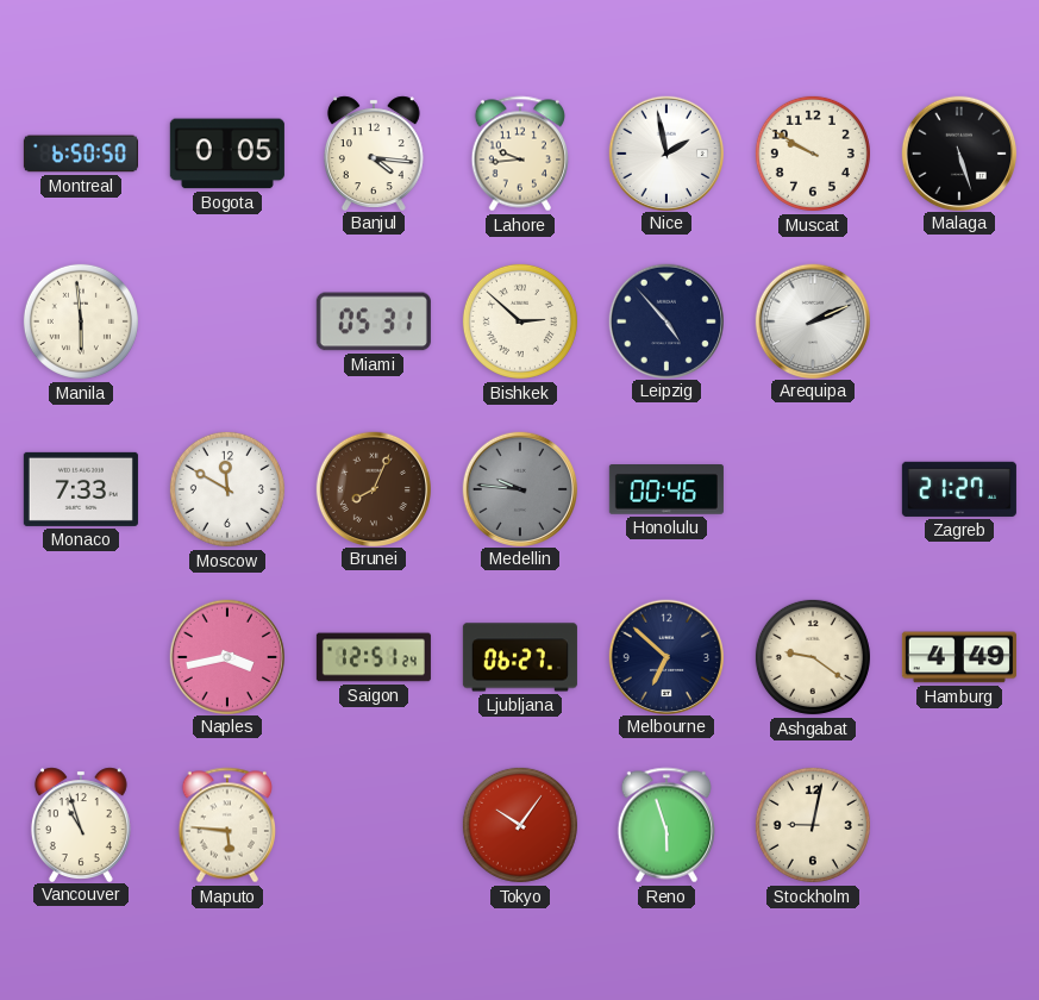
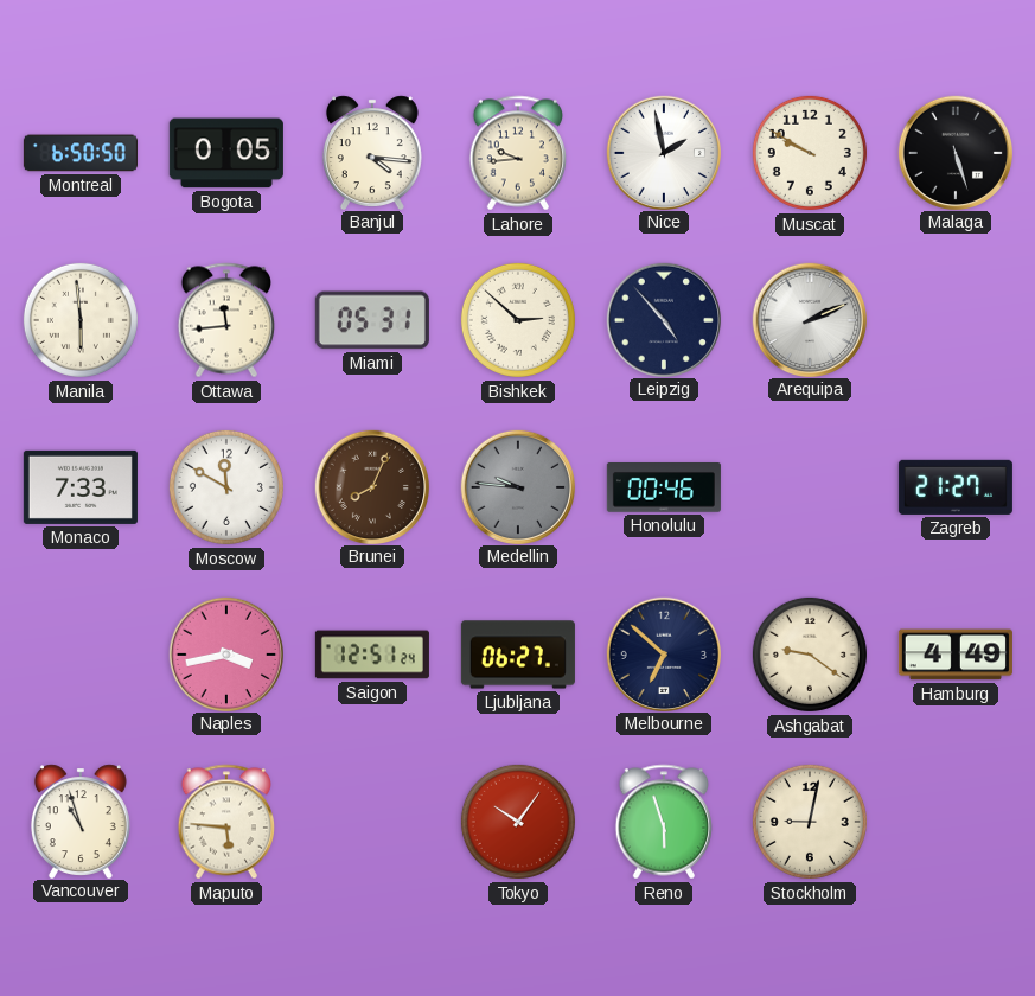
Ottawa: none -> 11:44
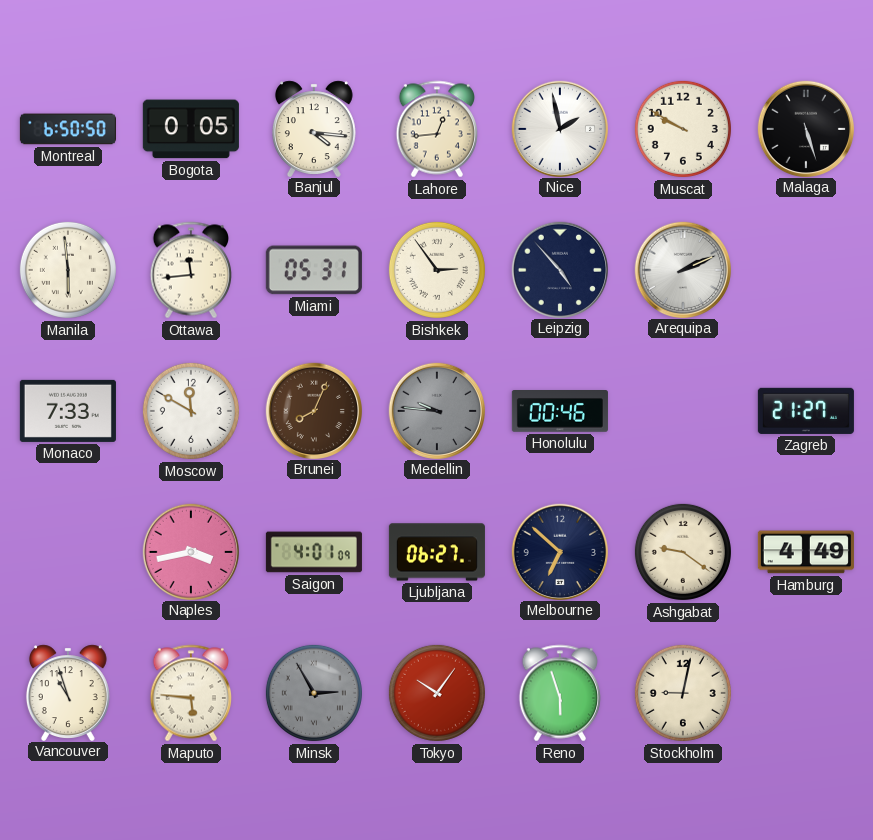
Lahore: 9:44 -> 12:44
Bishkek: 2:52 -> 2:54
Saigon: 12:51 -> 4:01
Minsk: none -> 2:55
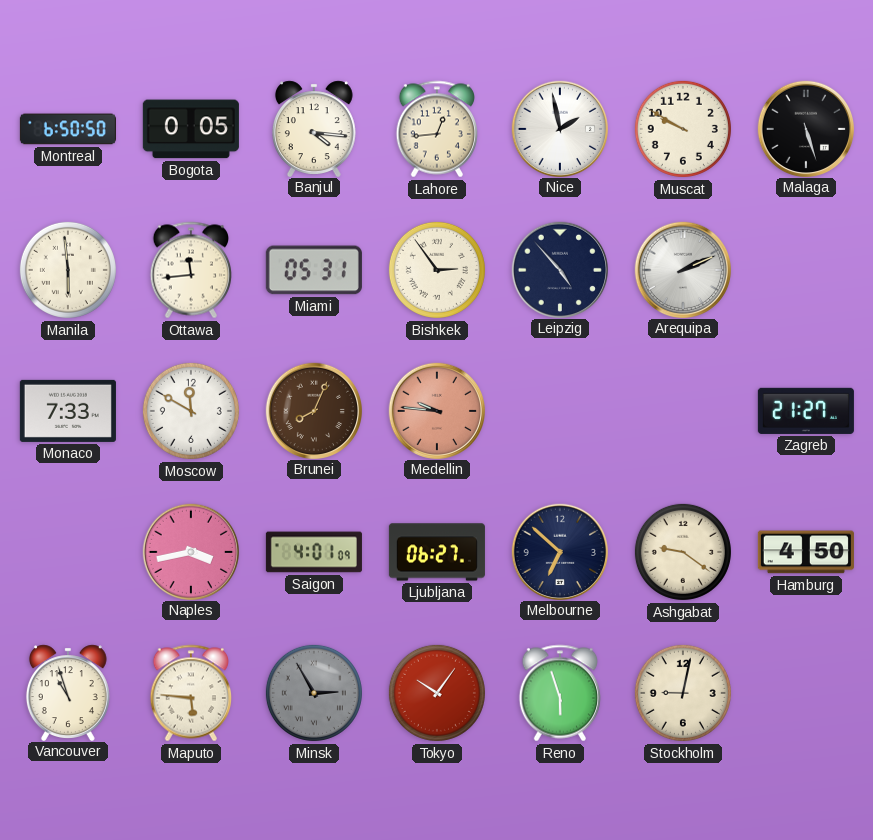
Medellin dial: grey -> salmon
Honolulu: 00:46 -> none
Hamburg: 4:49 -> 4:50
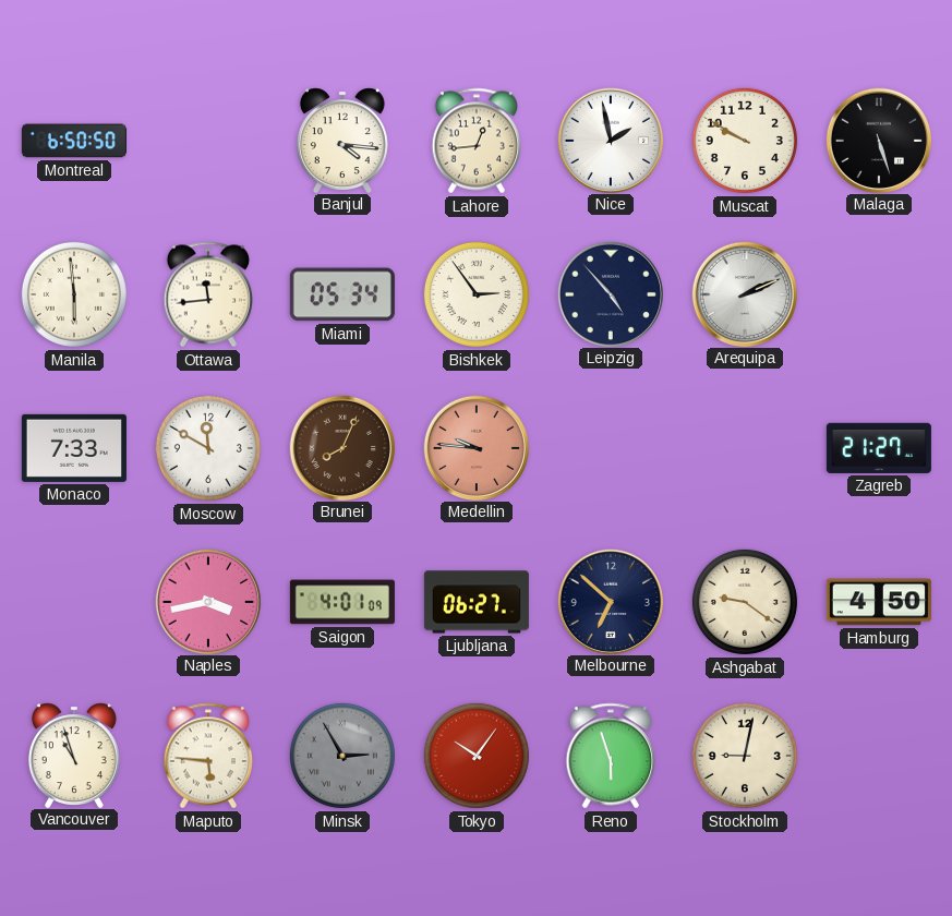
Bogota: 0:05 -> none
Miami: 05:31 -> 05:34
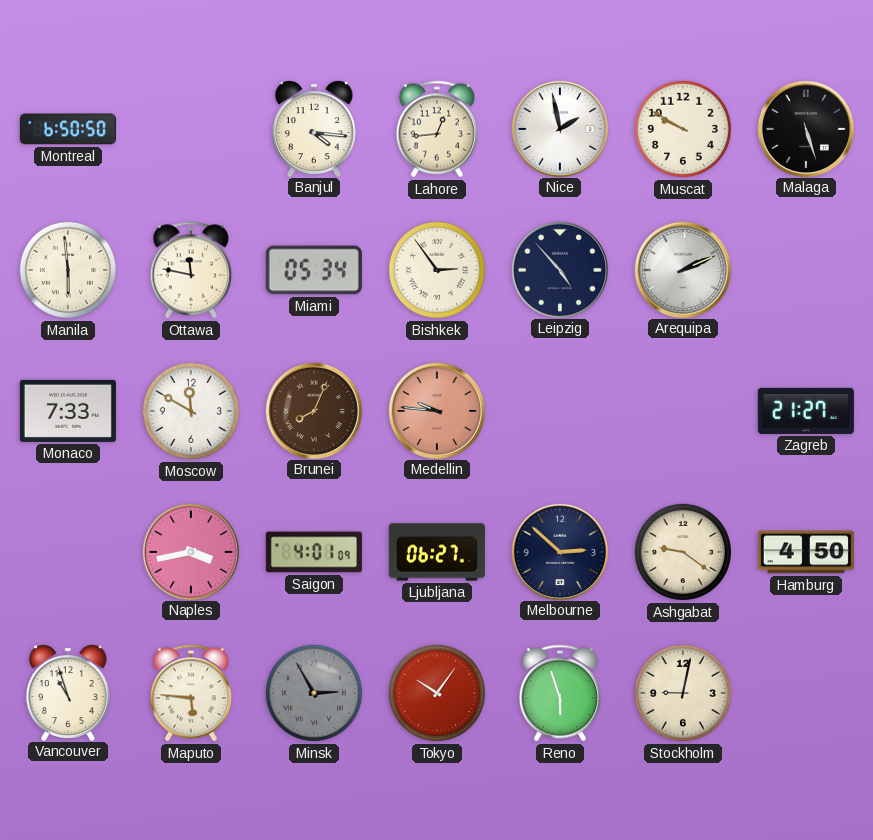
Ottawa: 11:44 -> 11:47
Melbourne: 6:52 -> 2:52
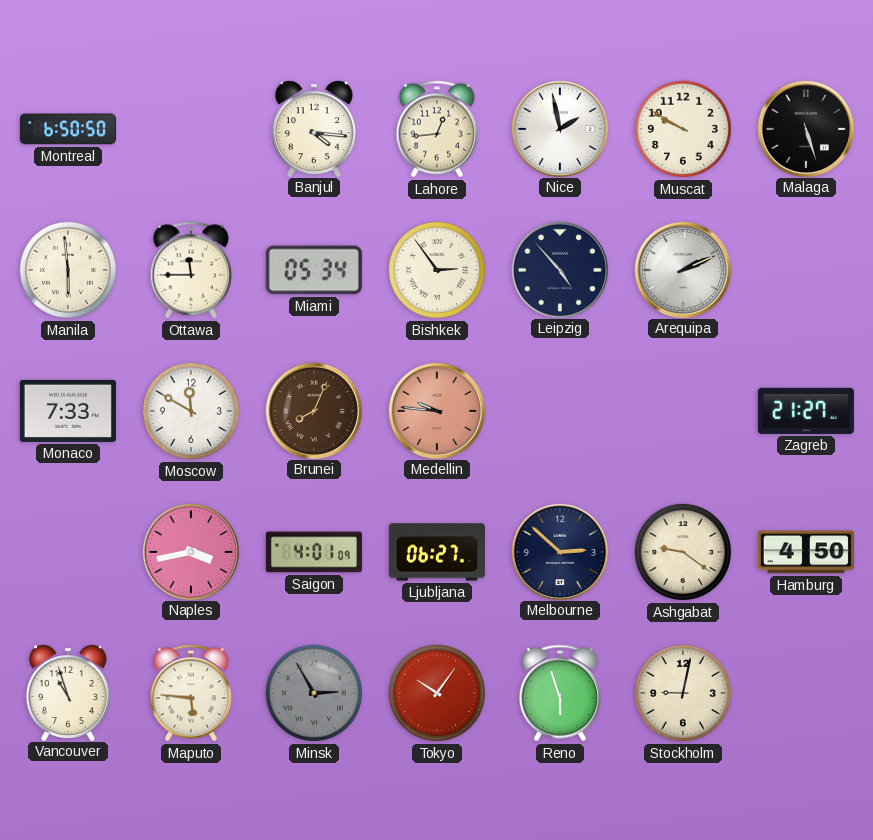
Ottawa: 11:47 -> 11:45
